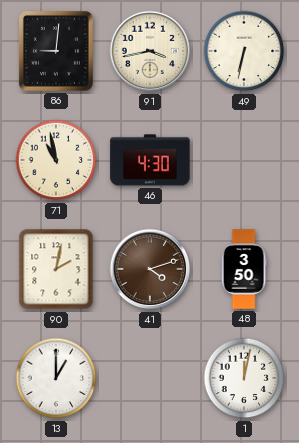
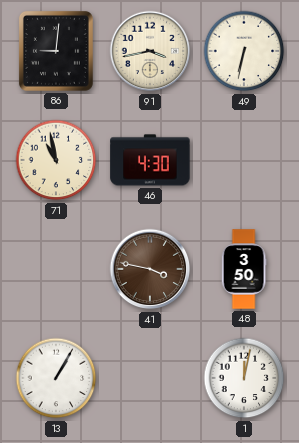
90: 2:02 -> none
41: 4:12 -> 3:47
13: 1:00 -> 1:05
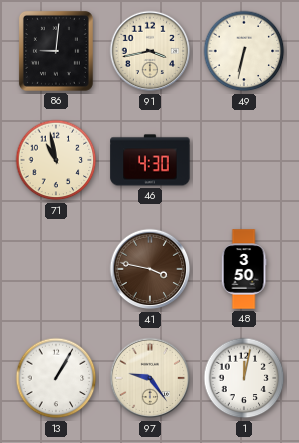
97: none -> 9:24
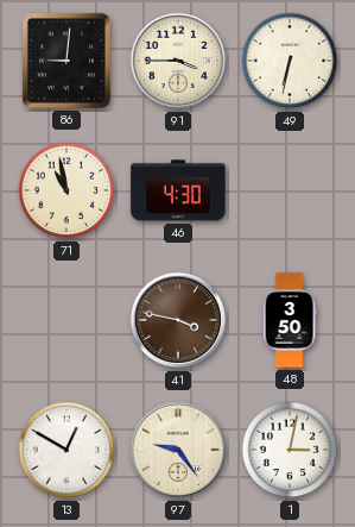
91: 3:43 -> 3:45
13: 1:05 -> 12:50
1: 12:02 -> 3:02
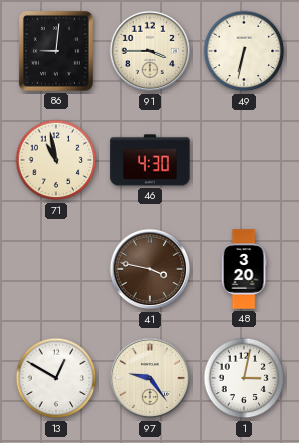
48: 3:50 -> 3:20
